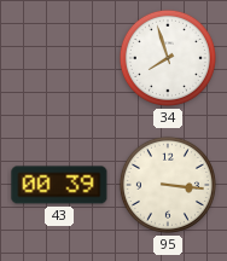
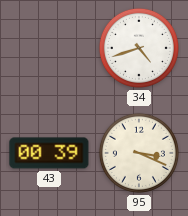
34: 7:57 -> 4:42
95: 3:16 -> 3:19
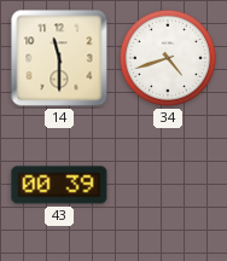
14: none -> 11:30
95: 3:19 -> none
